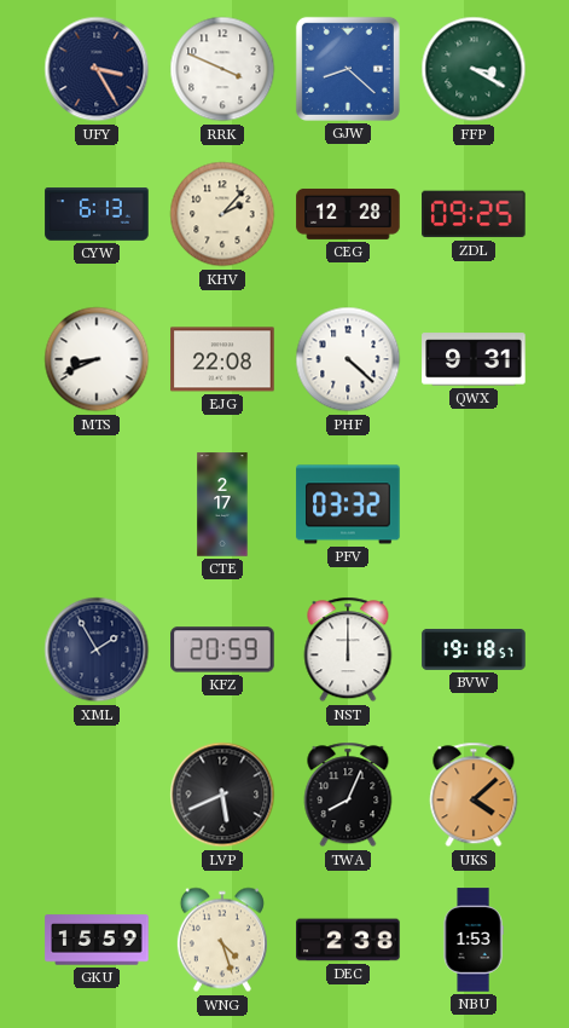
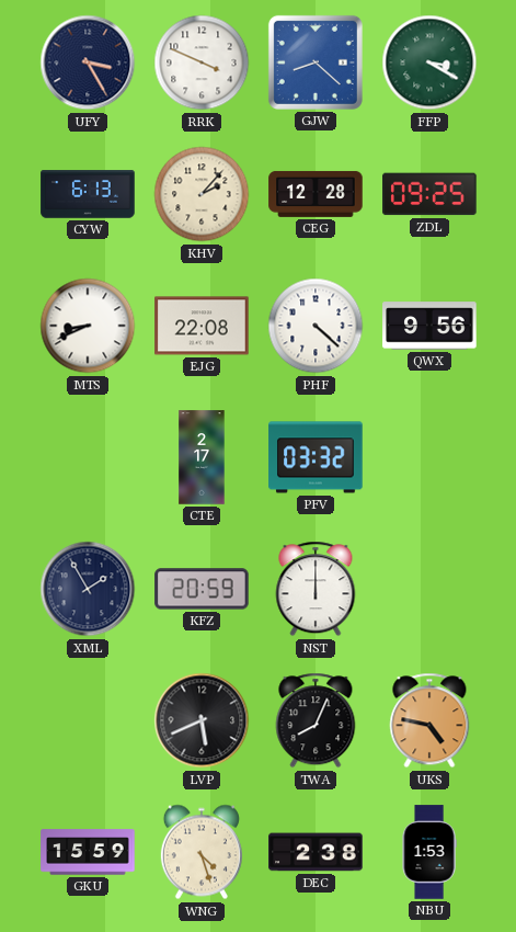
QWX: 9:31 -> 9:56
BVW: 19:18 -> none
UKS: 4:08 -> 4:47
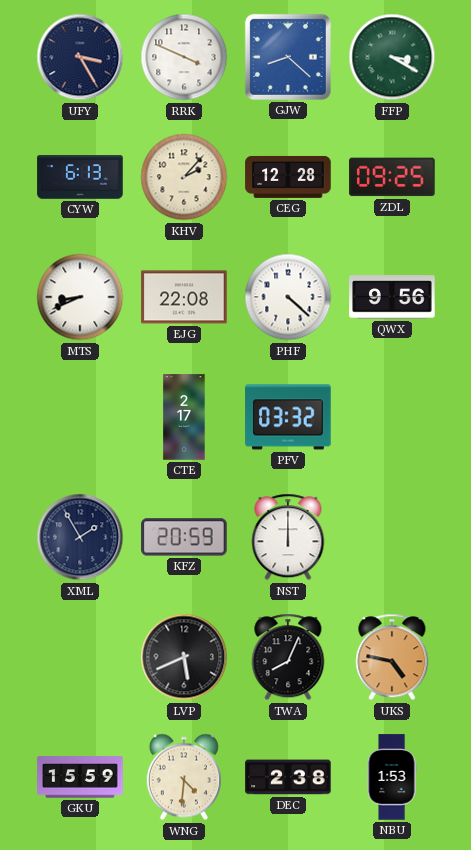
WNG: 4:27 -> 4:31
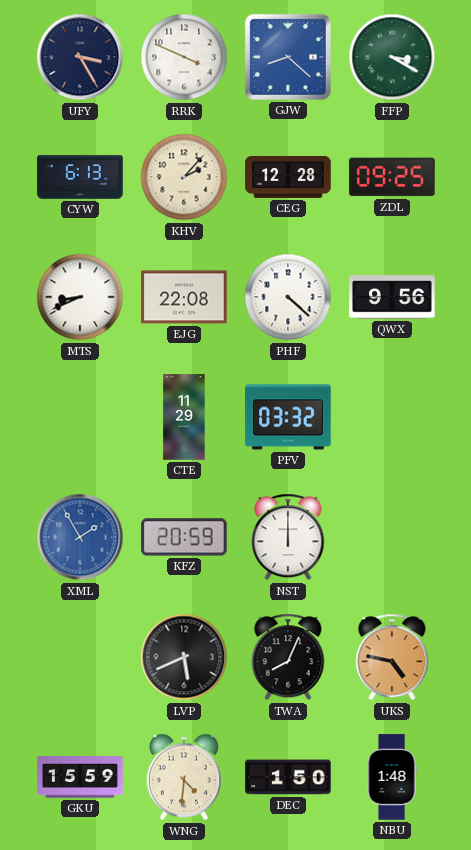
CTE: 2:17 -> 11:29
XML dial: navy -> blue
DEC: 2:38 -> 1:50
NBU: 1:53 -> 1:48
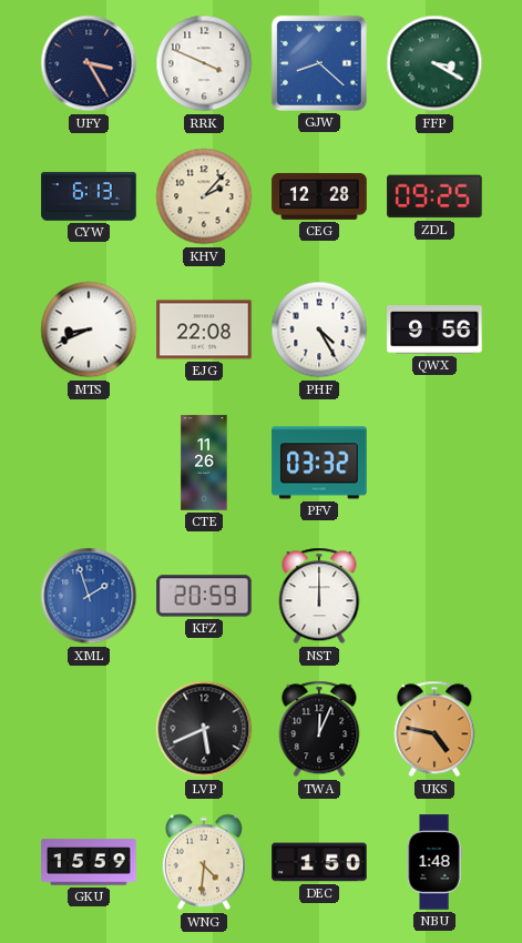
PHF: 4:22 -> 4:25
CTE: 11:29 -> 11:26
XML: 1:55 -> 1:57
TWA: 8:04 -> 12:04
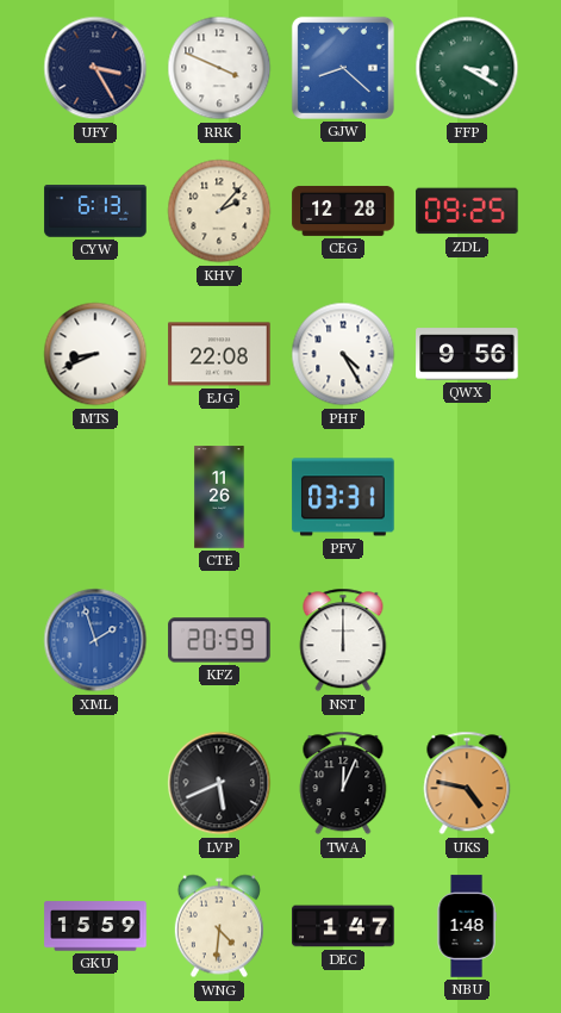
PFV: 03:32 -> 03:31
DEC: 1:50 -> 1:47
